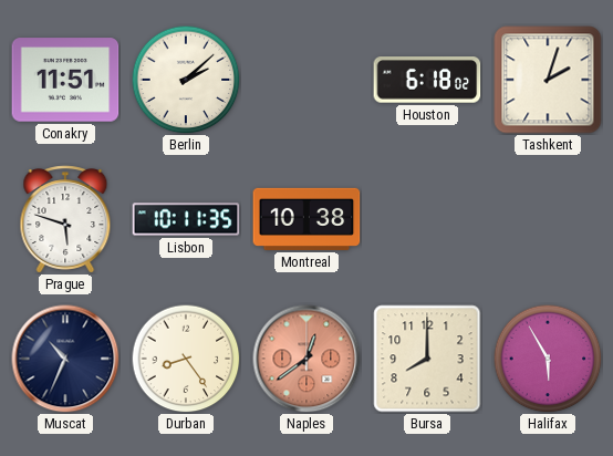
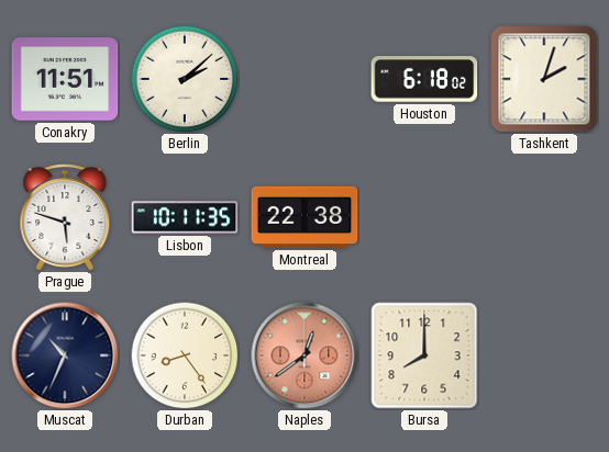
Montreal: 10:38 -> 22:38
Halifax: 5:55 -> none
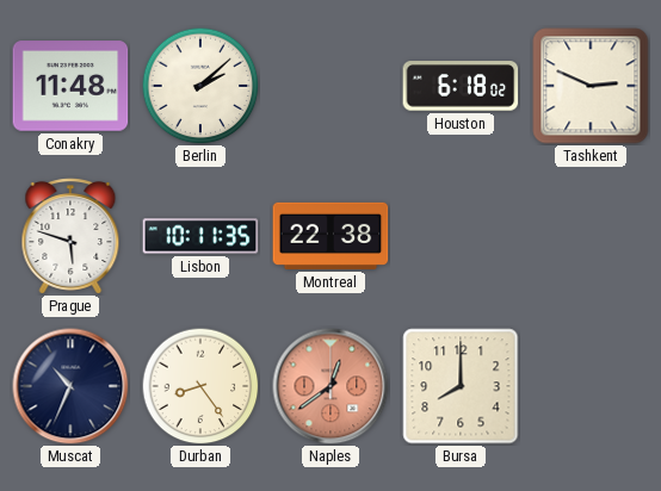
Conakry: 11:51 -> 11:48
Tashkent: 2:03 -> 2:49
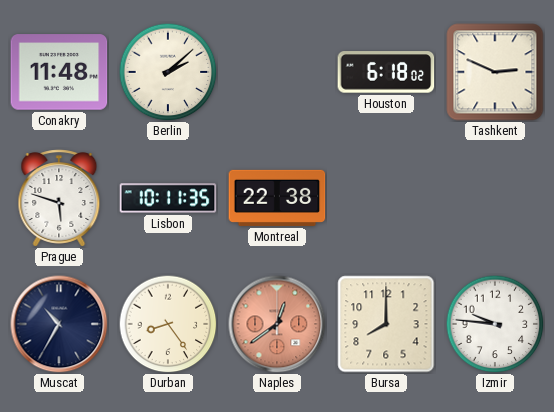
Muscat: 10:34 -> 10:35
Izmir: none -> 9:46
